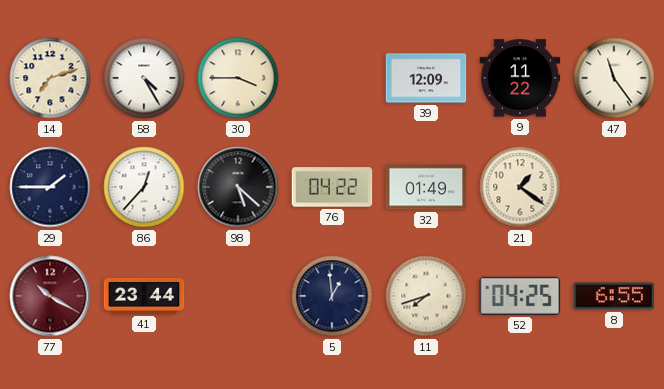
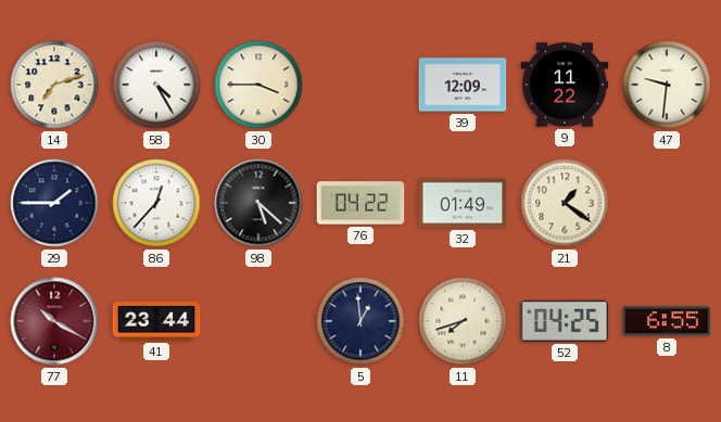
47: 11:24 -> 9:31
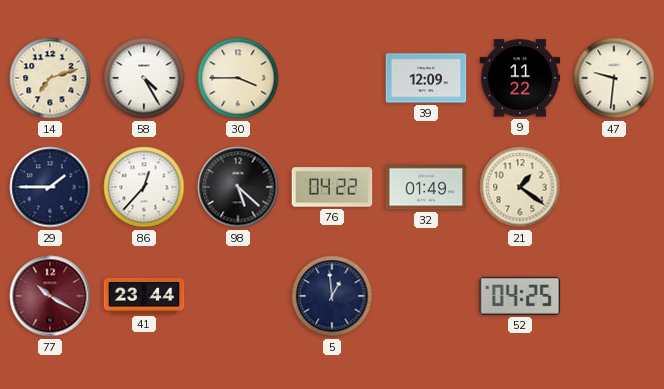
11: 7:42 -> none
8: 6:55 -> none
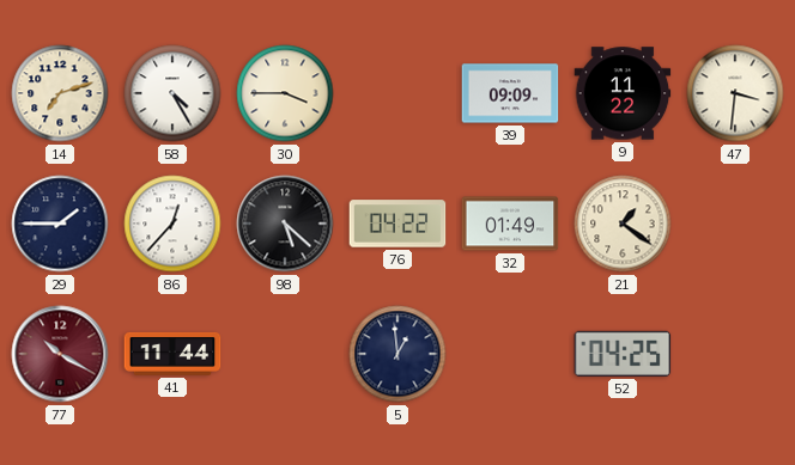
39: 12:09 -> 09:09
47: 9:31 -> 3:31
41: 23:44 -> 11:44
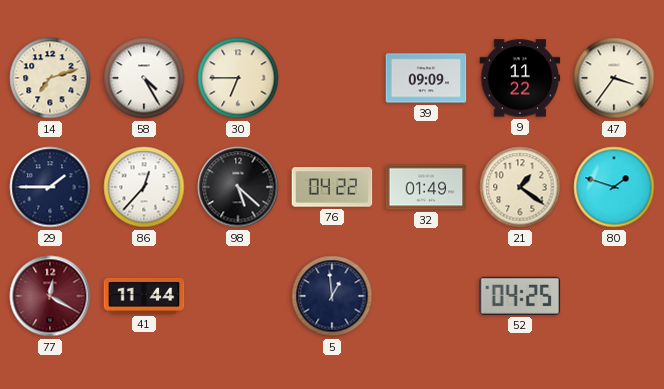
30: 3:45 -> 6:45
47: 3:31 -> 3:36
80: none -> 1:48
77: 10:20 -> 12:20
